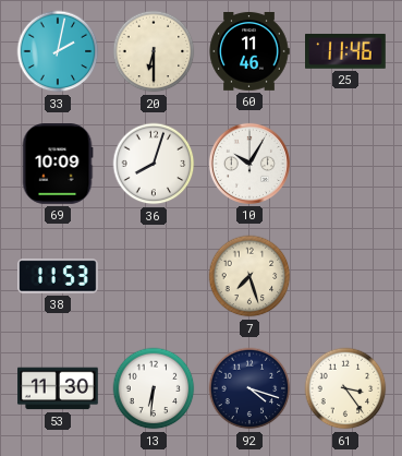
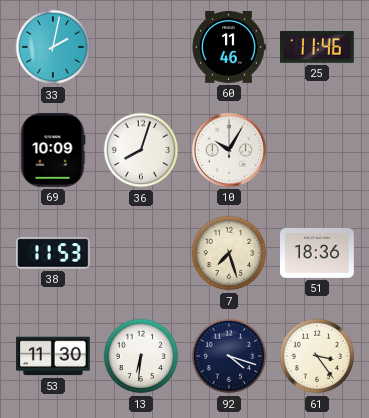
20: 6:30 -> none
51: none -> 18:36
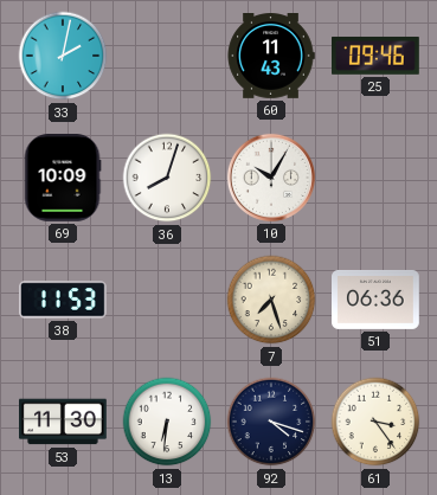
60: 11:46 -> 11:43
25: 11:46 -> 09:46
51: 18:36 -> 06:36
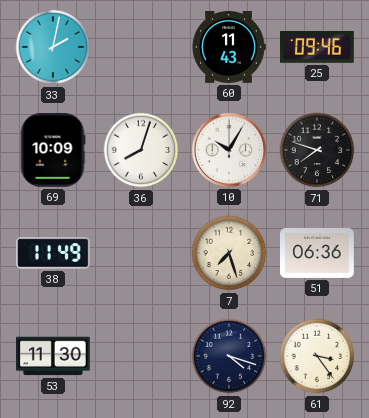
71: none -> 7:48
38: 11:53 -> 11:49
13: 6:31 -> none
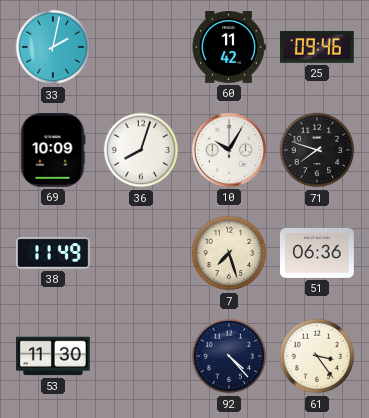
60: 11:43 -> 11:42
92: 4:18 -> 4:23
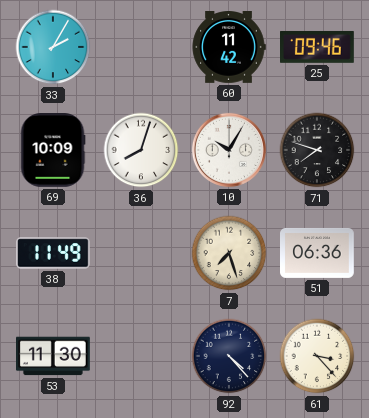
33: 2:02 -> 2:05
61: 3:24 -> 3:23
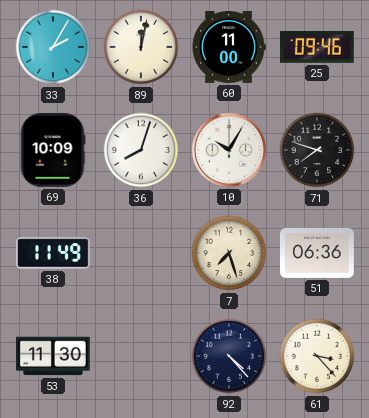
89: none -> 12:02
60: 11:42 -> 11:00
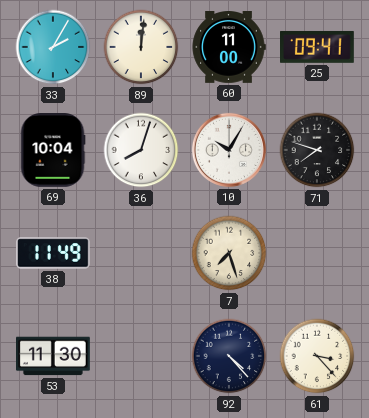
89: 12:02 -> 12:01
25: 09:46 -> 09:41
69: 10:09 -> 10:04
51: 06:36 -> none
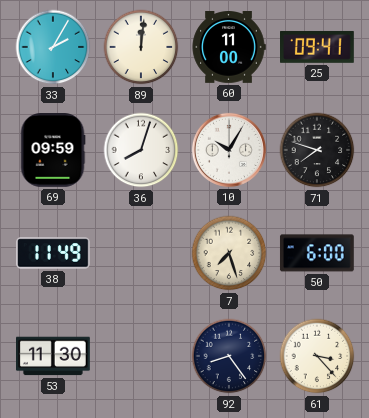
69: 10:04 -> 09:59
50: none -> 6:00
92: 4:23 -> 8:24
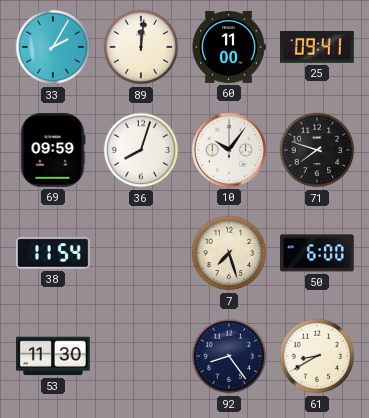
10: 10:05 -> 10:06
38: 11:49 -> 11:54
61: 3:23 -> 8:40
